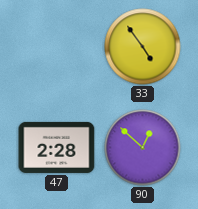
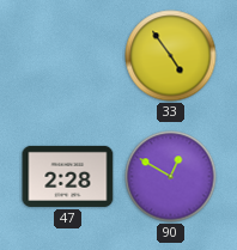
90: 12:52 -> 12:50
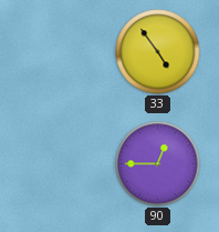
47: 2:28 -> none
90: 12:50 -> 12:45
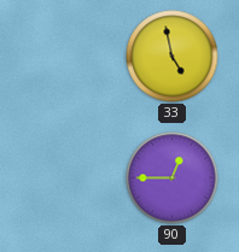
33: 4:54 -> 4:58
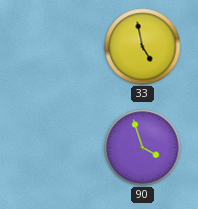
90: 12:45 -> 3:57
